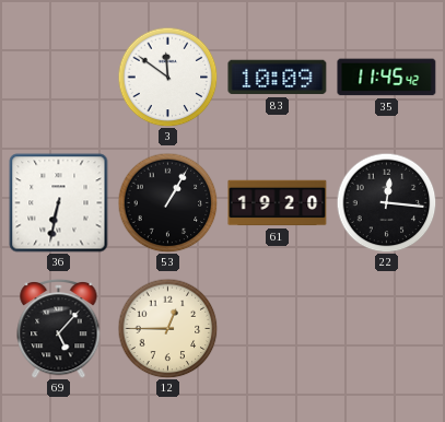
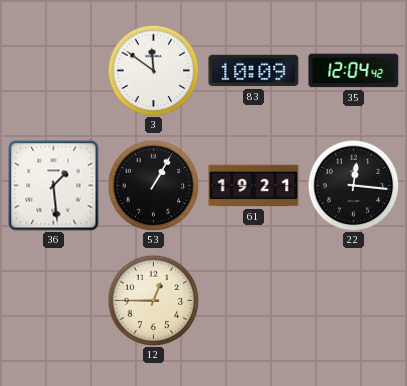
35: 11:45 -> 12:04
36: 6:32 -> 1:29
61: 19:20 -> 19:21
69: 5:07 -> none
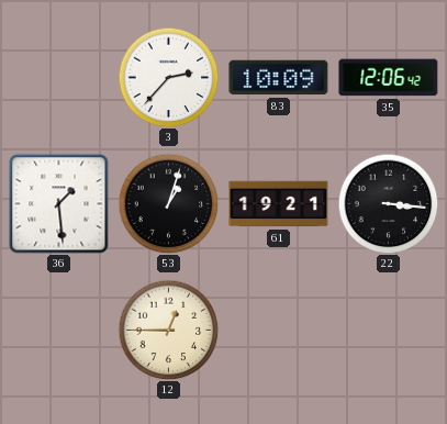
3: 11:51 -> 2:37
35: 12:04 -> 12:06
53: 1:05 -> 1:03
22: 12:16 -> 3:16
